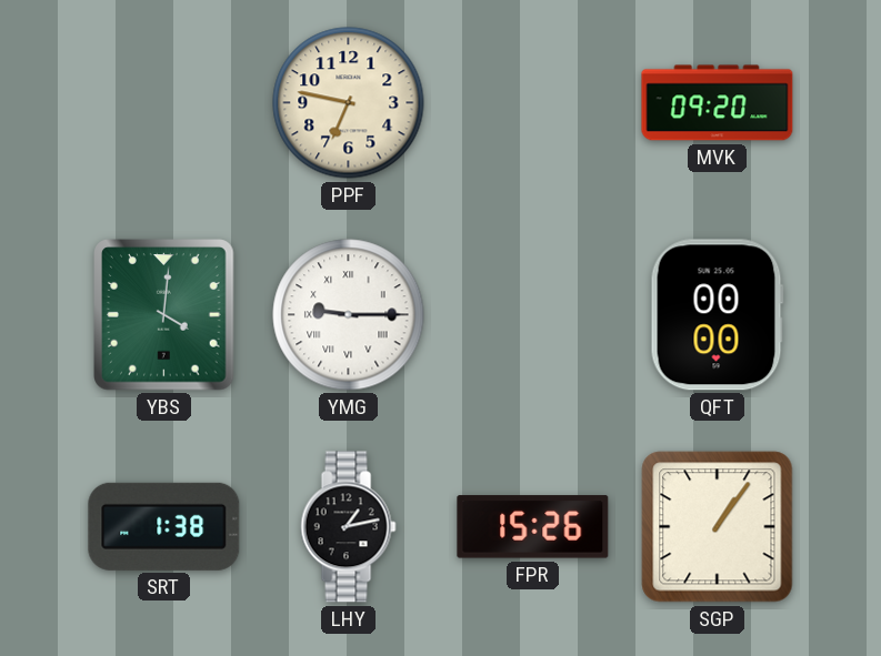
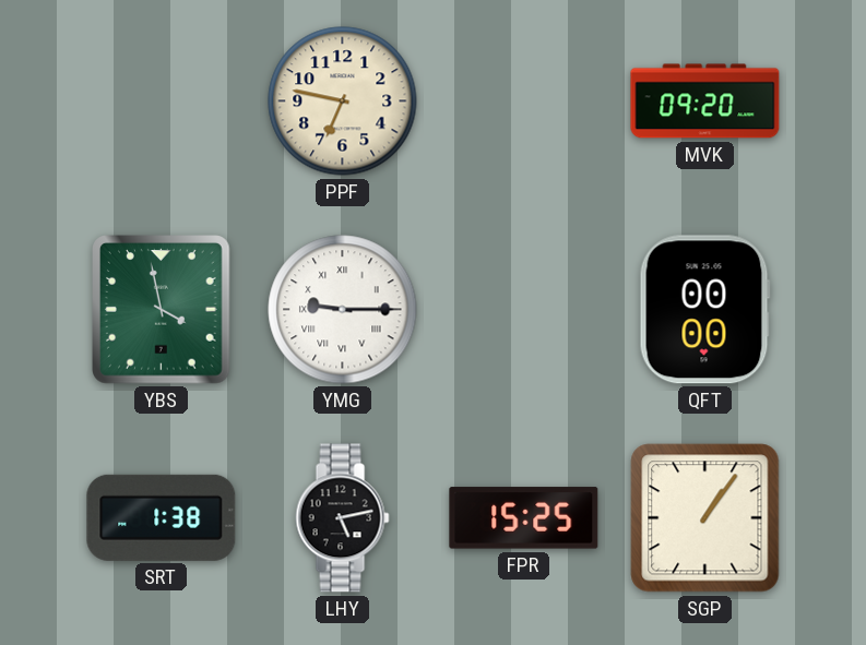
YBS: 4:01 -> 3:58
LHY: 1:13 -> 5:13
FPR: 15:26 -> 15:25
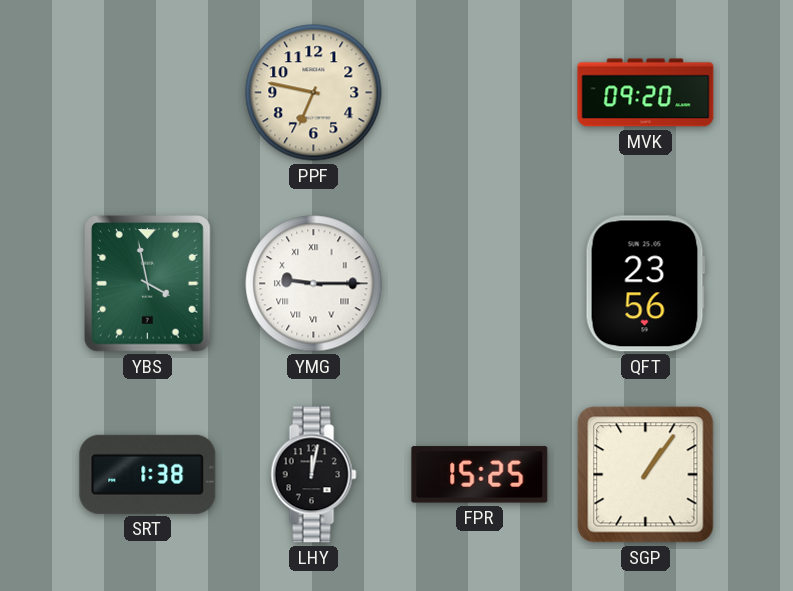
QFT: 00:00 -> 23:56
LHY: 5:13 -> 12:02
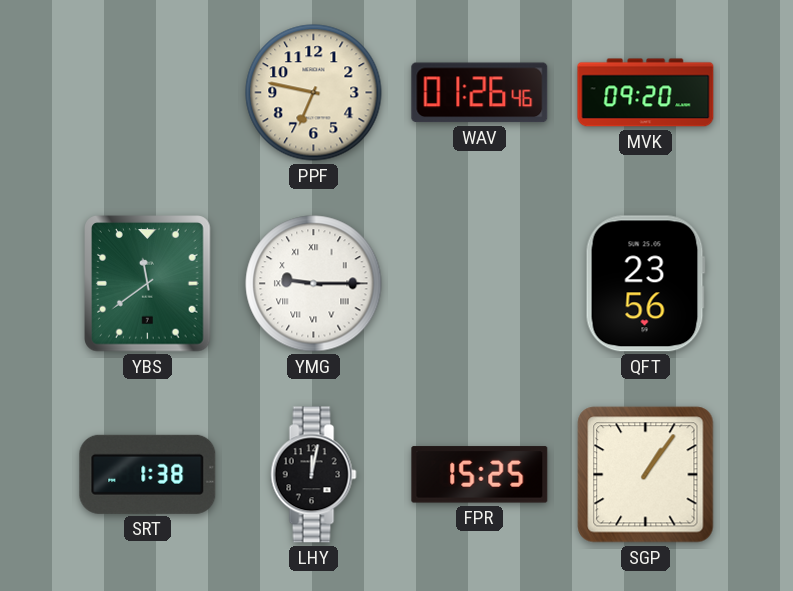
WAV: none -> 01:26
YBS: 3:58 -> 11:39
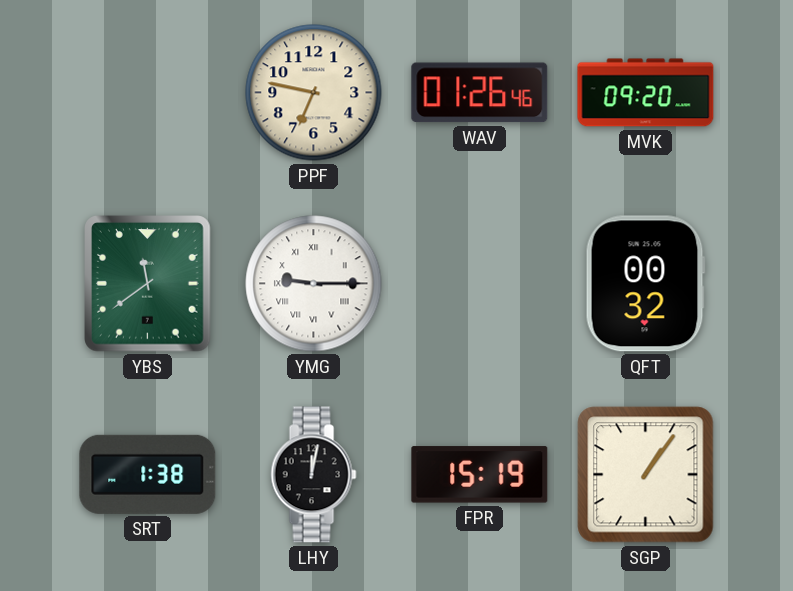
QFT: 23:56 -> 00:32
FPR: 15:25 -> 15:19
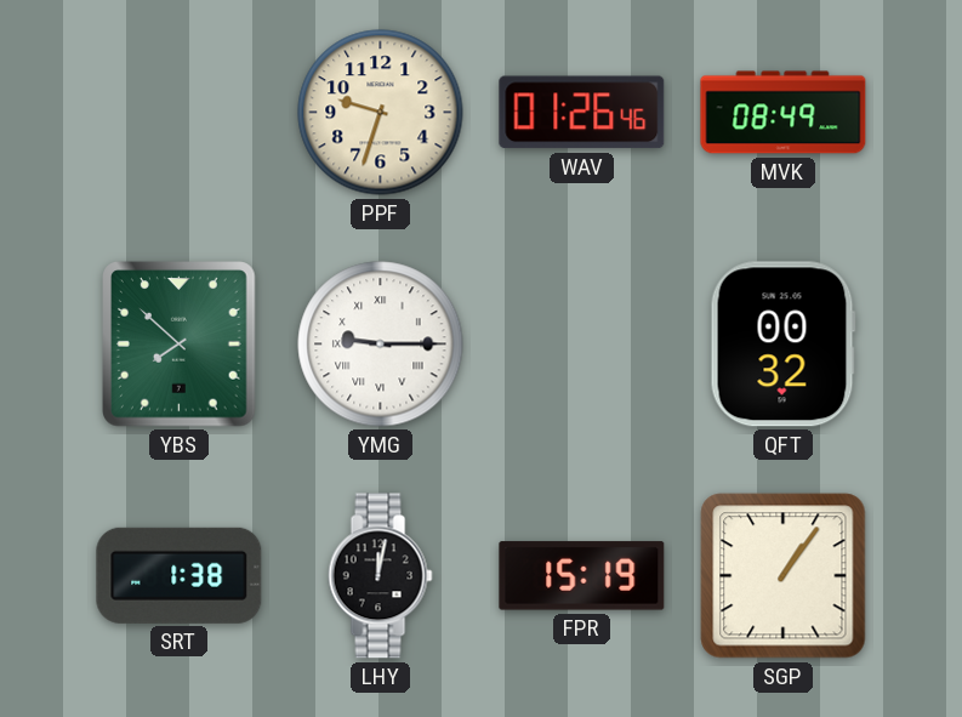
PPF: 6:47 -> 9:33
MVK: 09:20 -> 08:49
YBS: 11:39 -> 7:52
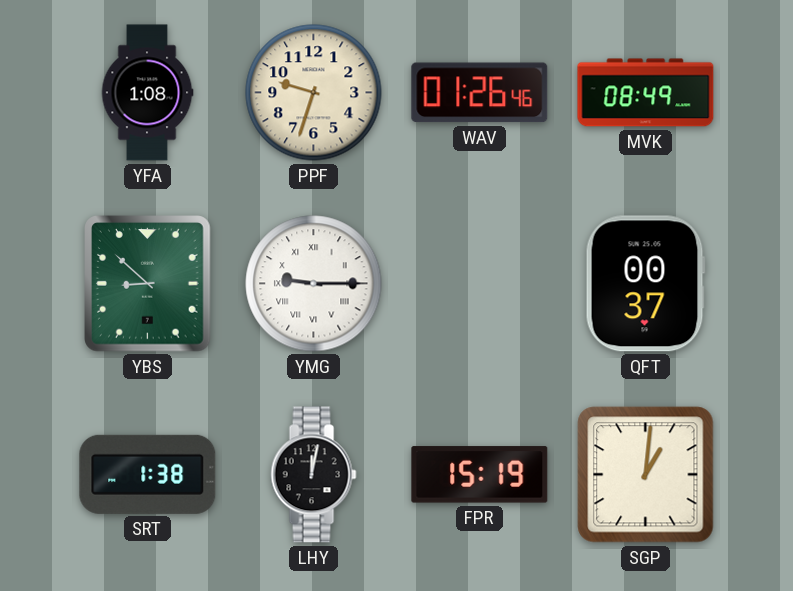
YFA: none -> 1:08
YBS: 7:52 -> 8:52
QFT: 00:32 -> 00:37
SGP: 1:06 -> 1:01
